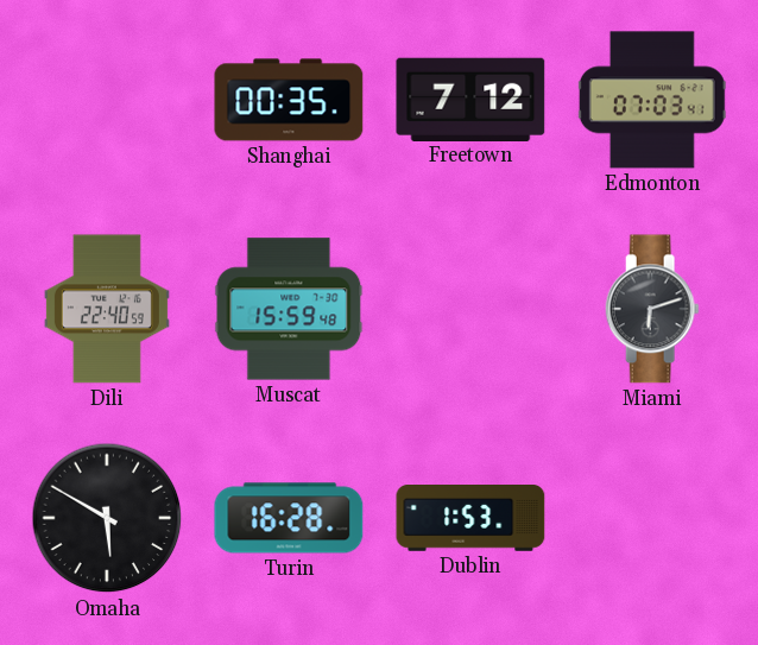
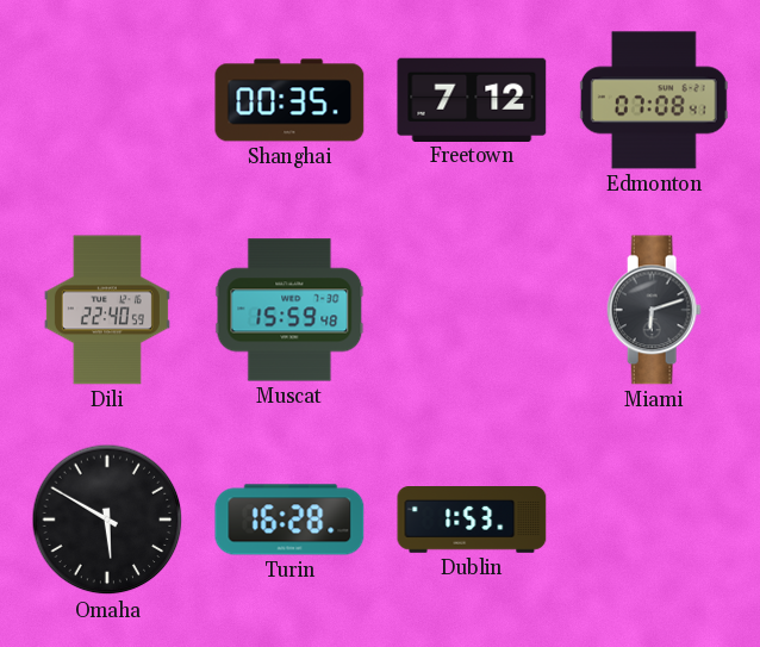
Edmonton: 07:03 -> 07:08
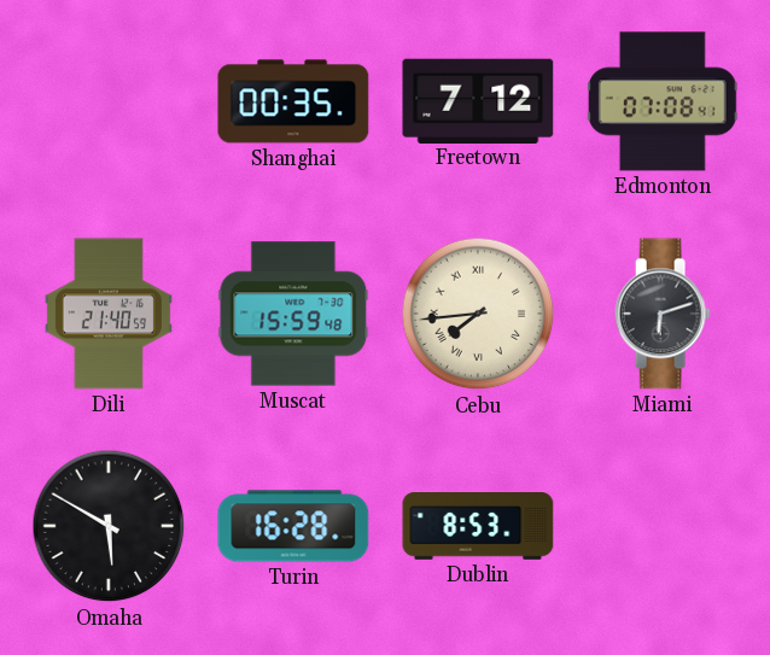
Dili: 22:40 -> 21:40
Cebu: none -> 7:44
Dublin: 1:53 -> 8:53
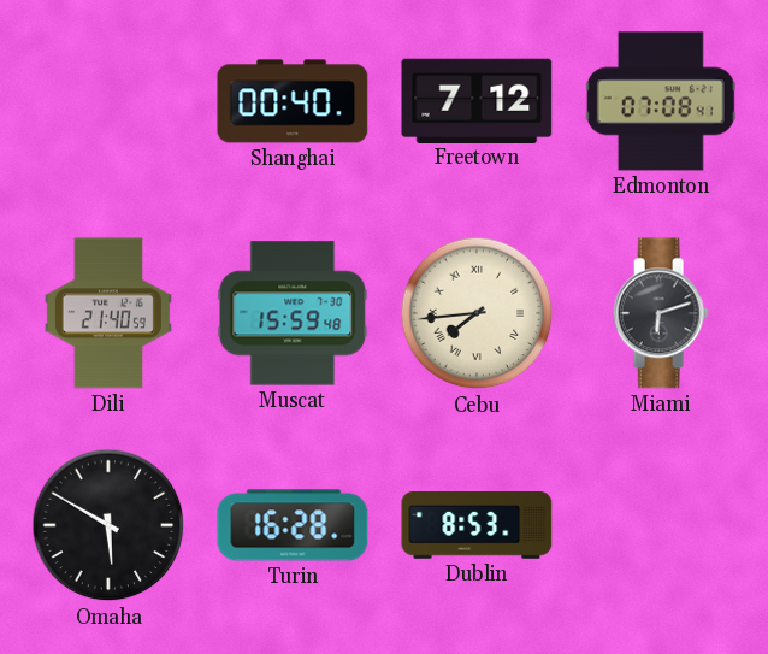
Shanghai: 00:35 -> 00:40
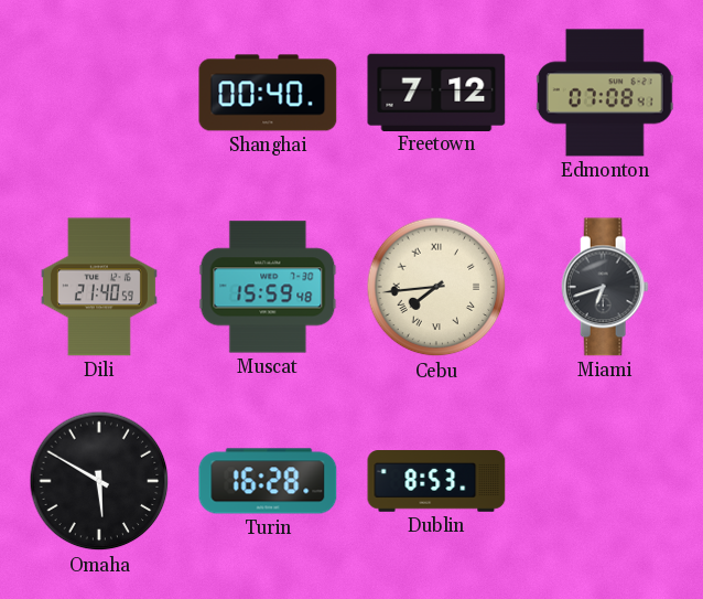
Miami: 6:12 -> 6:42
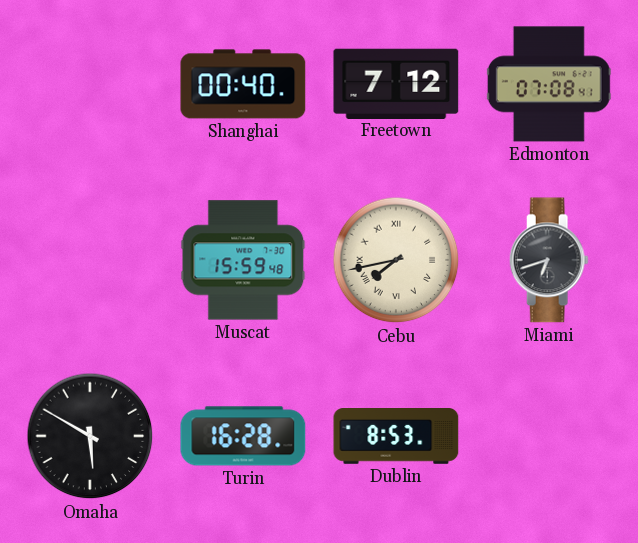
Dili: 21:40 -> none
Cebu: 7:44 -> 7:43
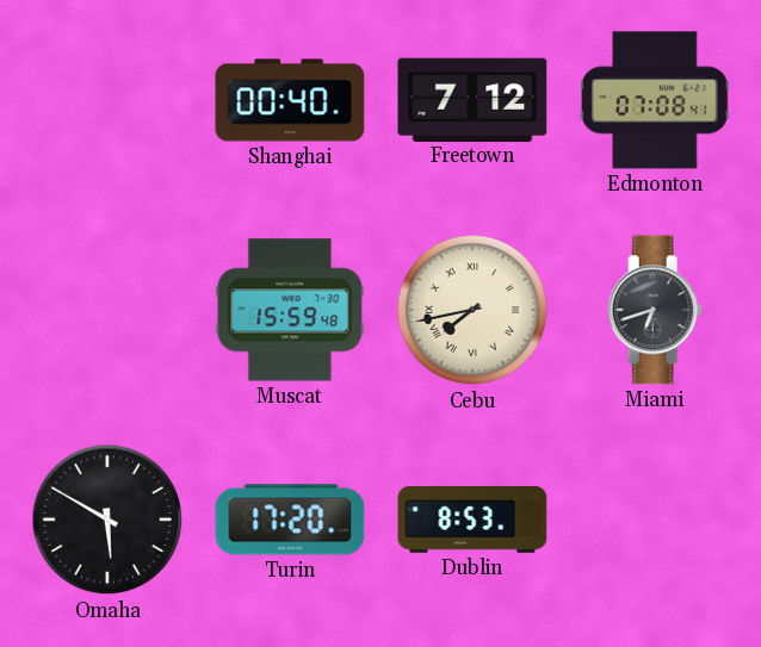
Turin: 16:28 -> 17:20
